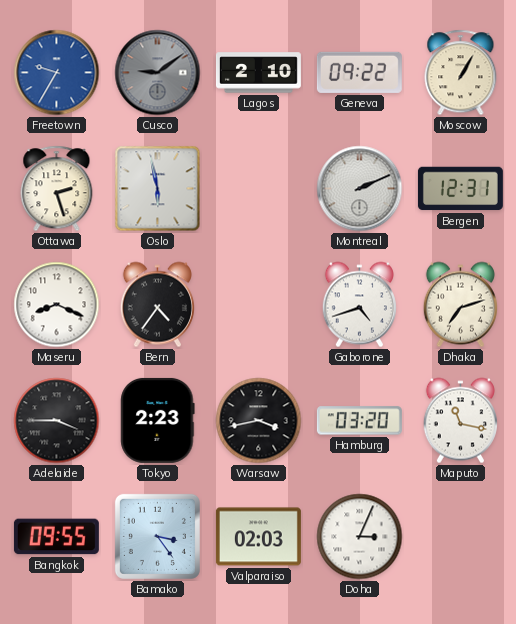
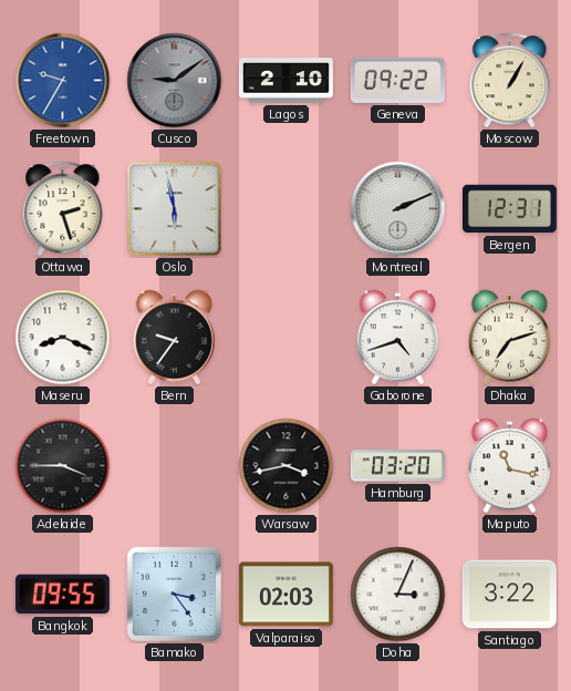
Bern: 4:36 -> 9:36
Tokyo: 2:23 -> none
Santiago: none -> 3:22
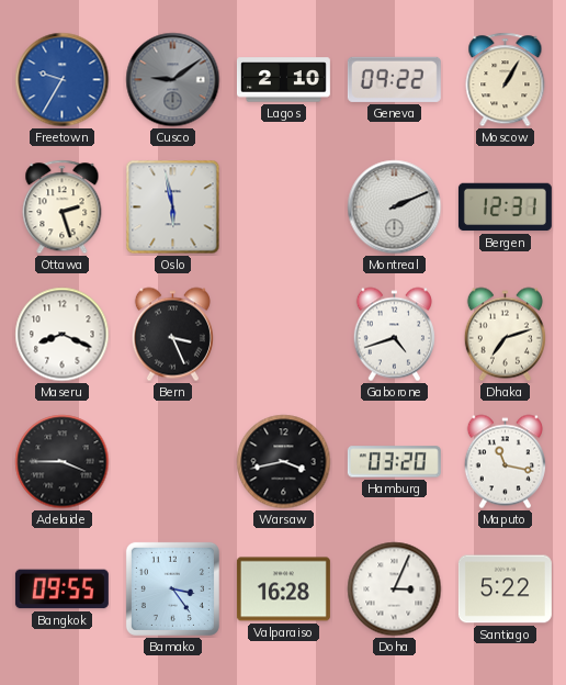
Bern: 9:36 -> 3:26
Valparaiso: 02:03 -> 16:28
Santiago: 3:22 -> 5:22
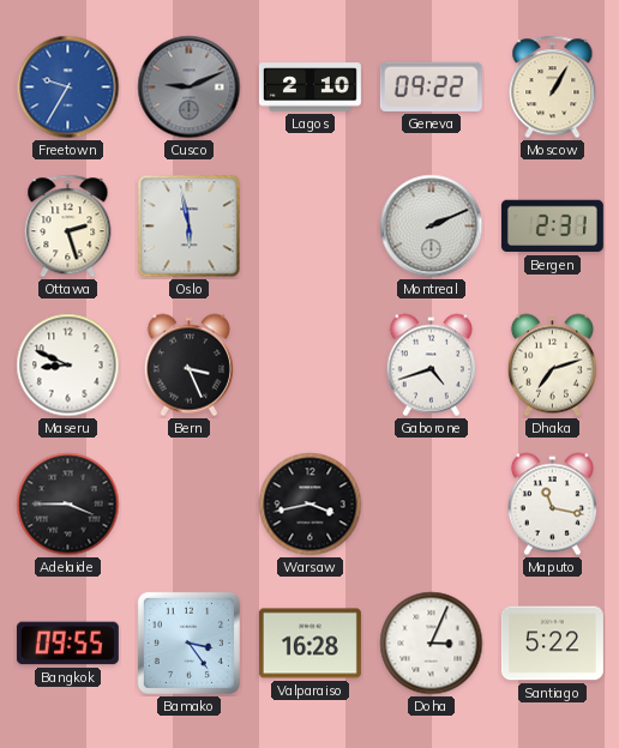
Cusco: 9:09 -> 9:11
Bergen: 12:31 -> 2:31
Maseru: 8:19 -> 8:49
Hamburg: 03:20 -> none
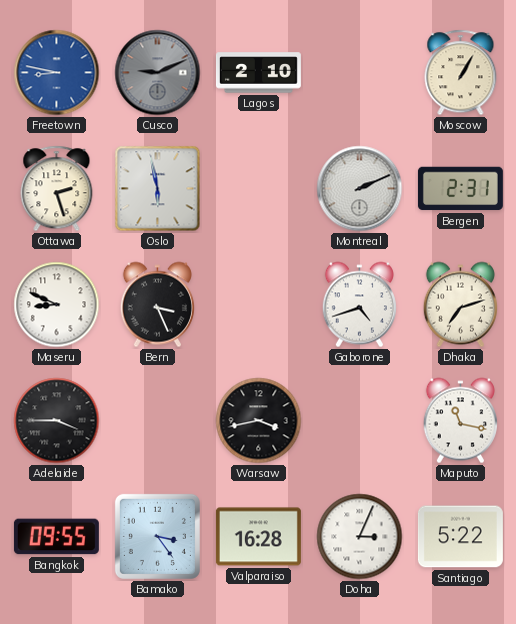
Freetown: 9:35 -> 8:47
Geneva: 09:22 -> none
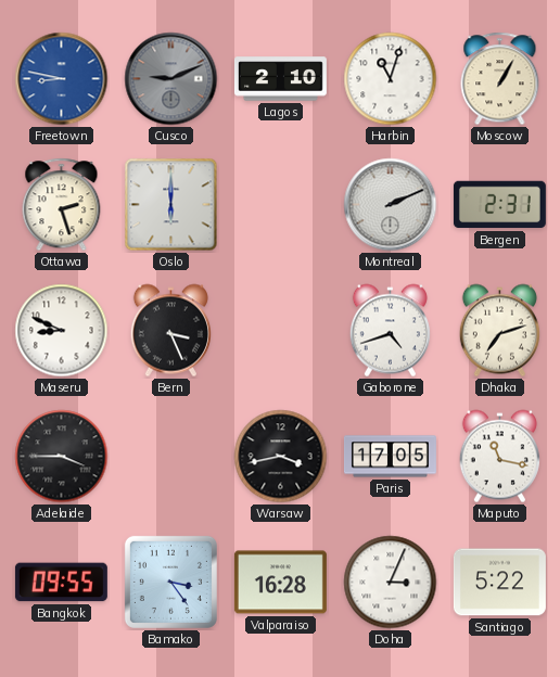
Harbin: none -> 11:03
Oslo: 5:58 -> 6:00
Paris: none -> 17:05
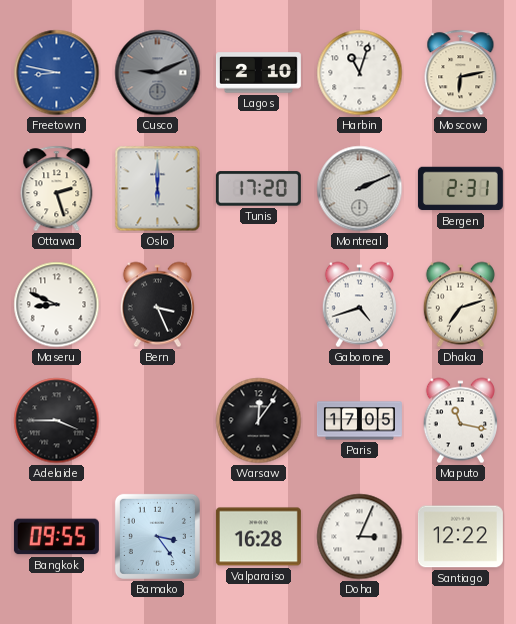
Moscow: 1:05 -> 6:13
Tunis: none -> 17:20
Warsaw: 3:43 -> 12:06
Santiago: 5:22 -> 12:22
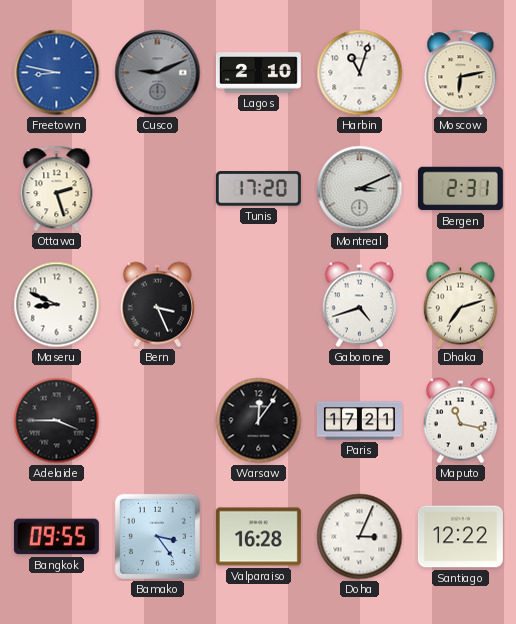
Oslo: 6:00 -> none
Montreal: 2:11 -> 3:11
Paris: 17:05 -> 17:21
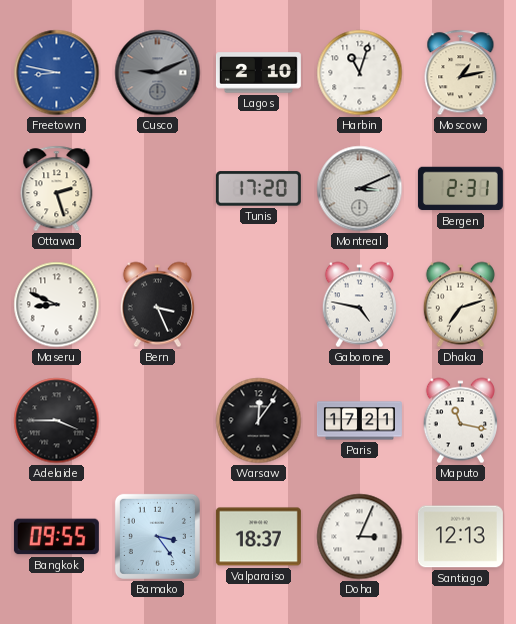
Moscow: 6:13 -> 1:13
Gaborone: 4:42 -> 4:47
Valparaiso: 16:28 -> 18:37
Santiago: 12:22 -> 12:13
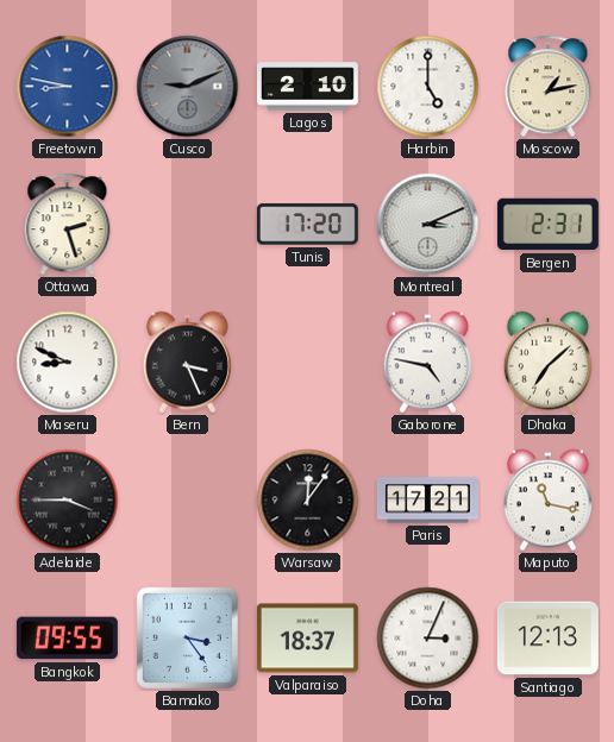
Harbin: 11:03 -> 5:00
Dhaka: 7:12 -> 7:08
